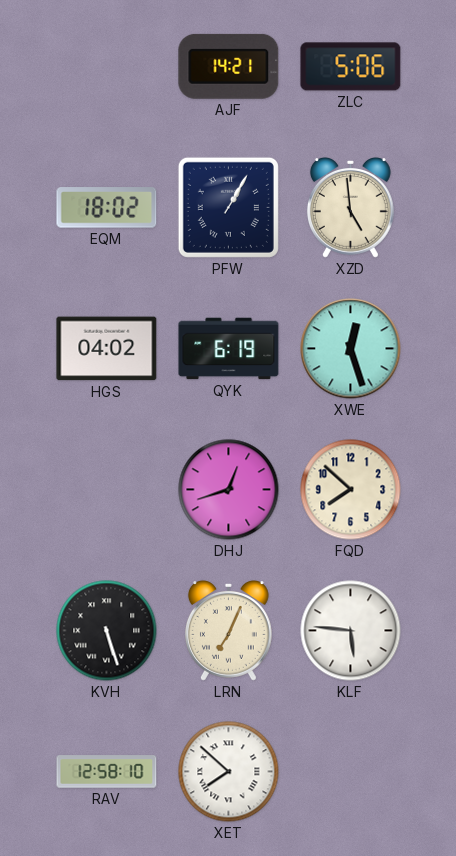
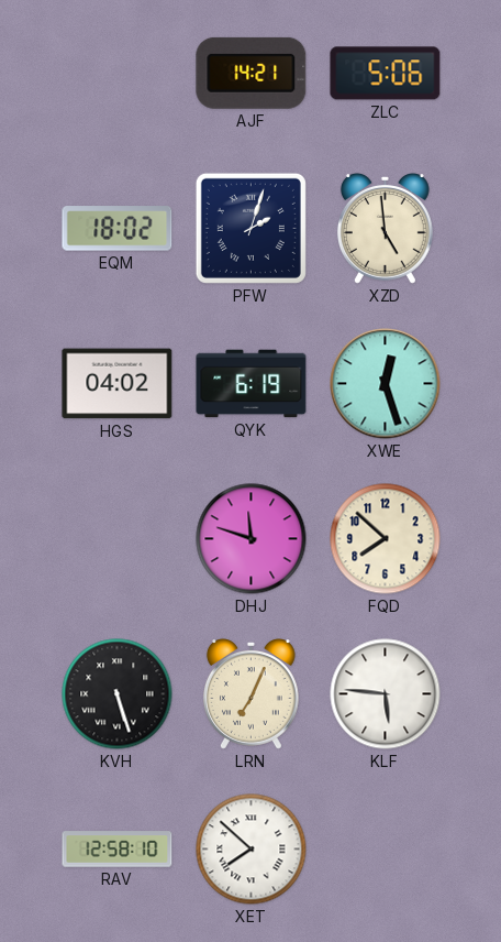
PFW: 1:05 -> 2:03
DHJ: 12:42 -> 11:48
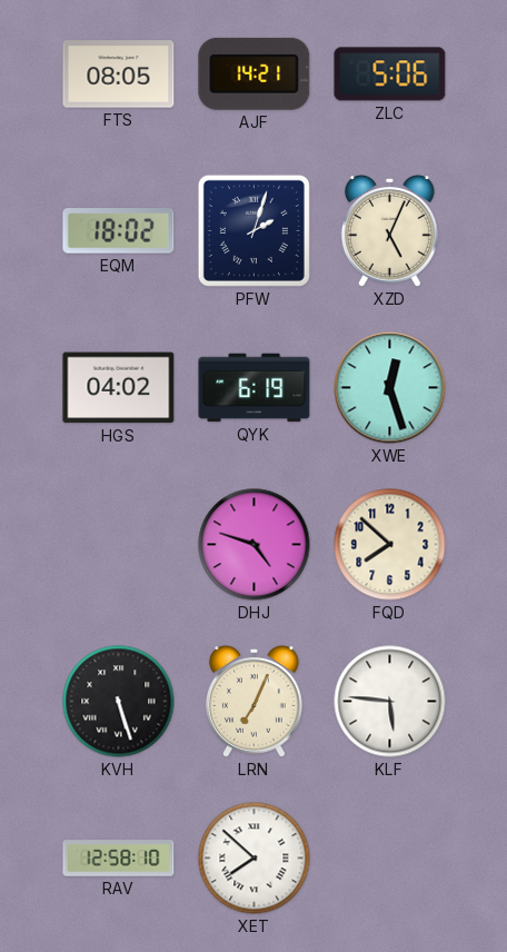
FTS: none -> 08:05
XZD: 4:59 -> 5:04
DHJ: 11:48 -> 4:48
